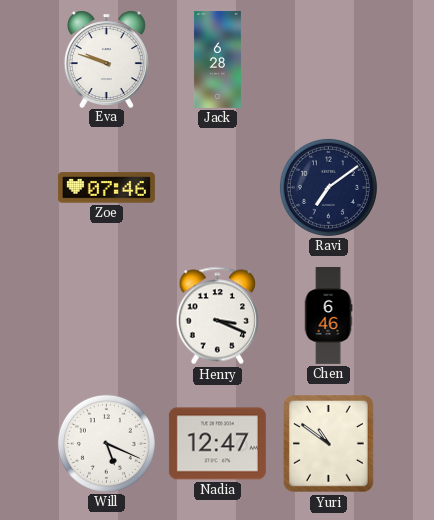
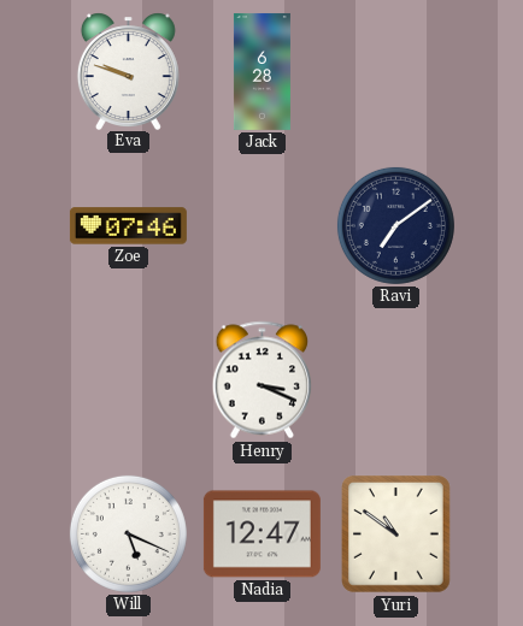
Chen: 6:46 -> none
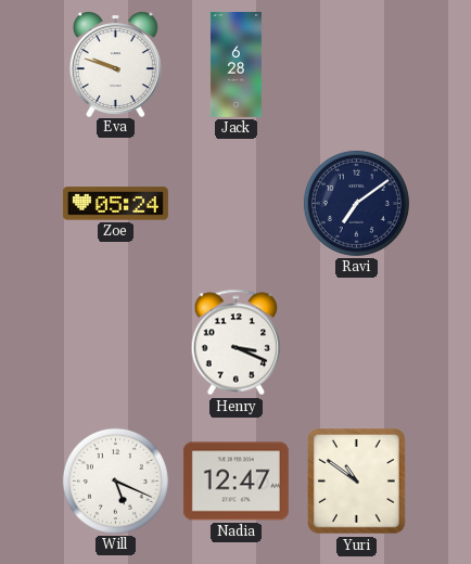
Zoe: 07:46 -> 05:24
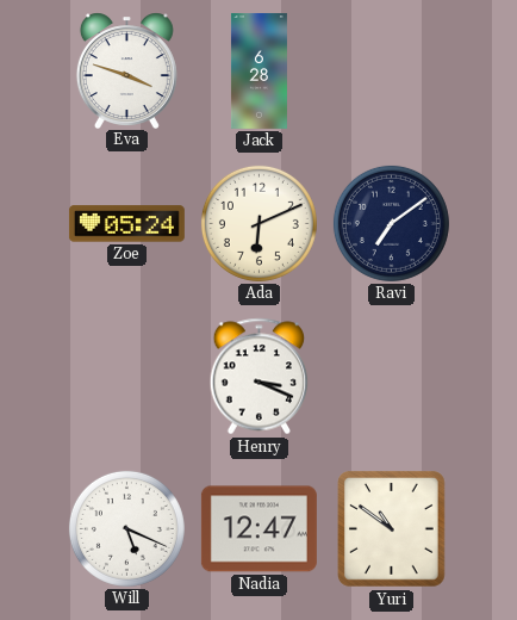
Eva: 9:48 -> 3:48
Ada: none -> 6:11
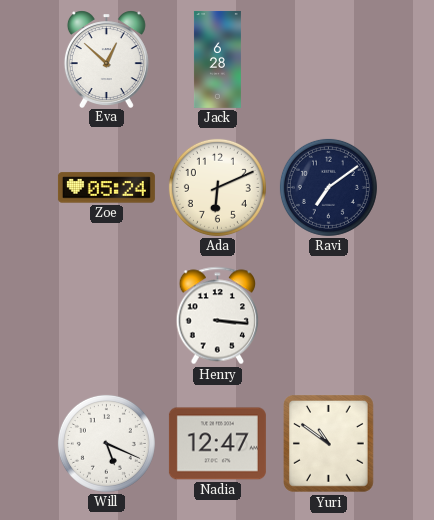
Eva: 3:48 -> 12:52
Henry: 3:19 -> 3:16
